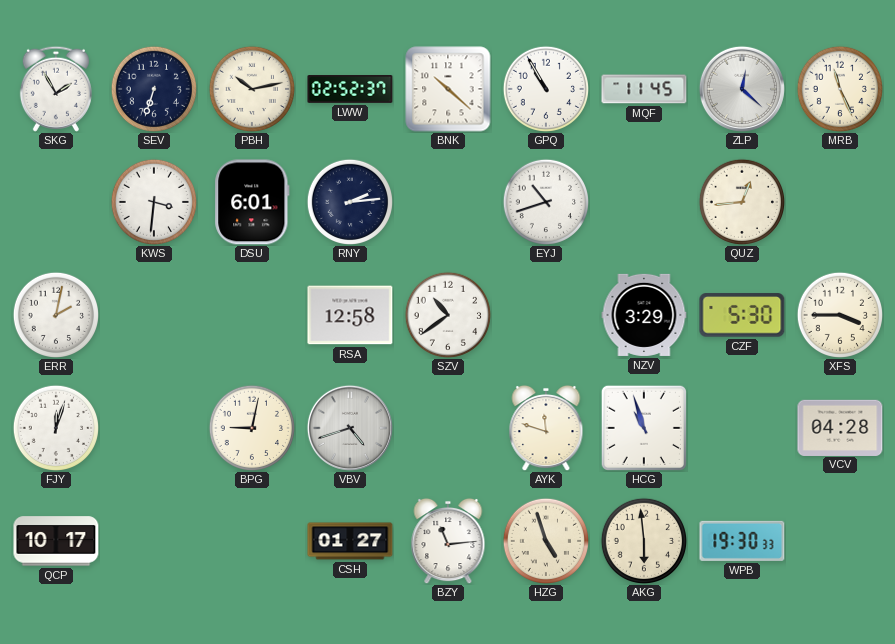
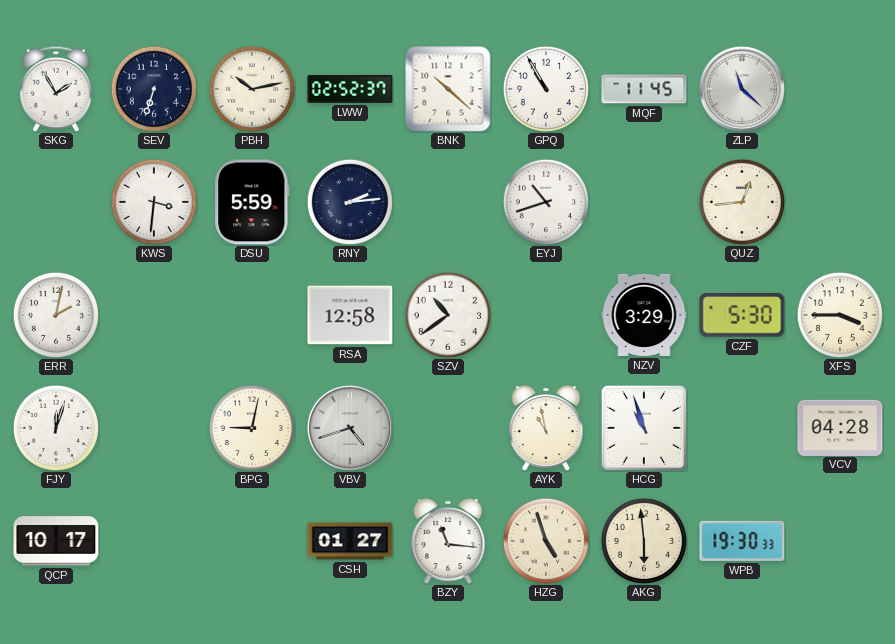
ZLP: 12:22 -> 11:22
MRB: 11:26 -> none
DSU: 6:01 -> 5:59
AYK: 11:48 -> 10:58
BZY: 11:14 -> 11:16
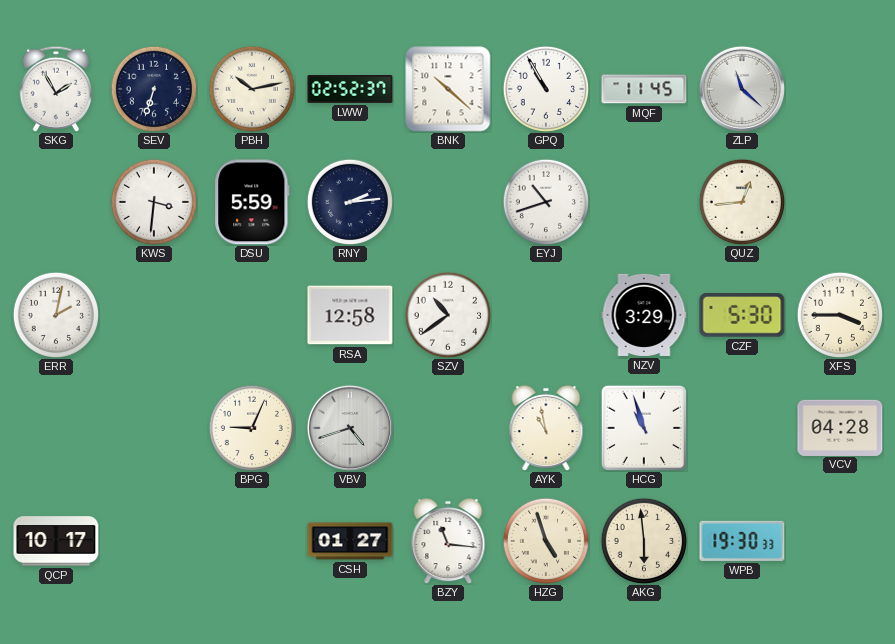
FJY: 12:03 -> none
BPG: 9:02 -> 9:04
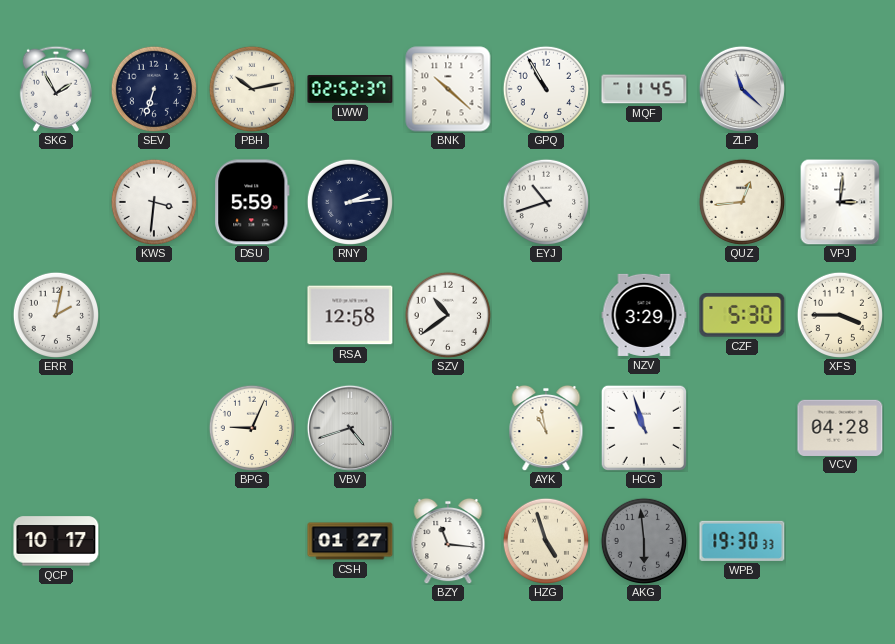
VPJ: none -> 3:01
AKG dial: cream -> grey
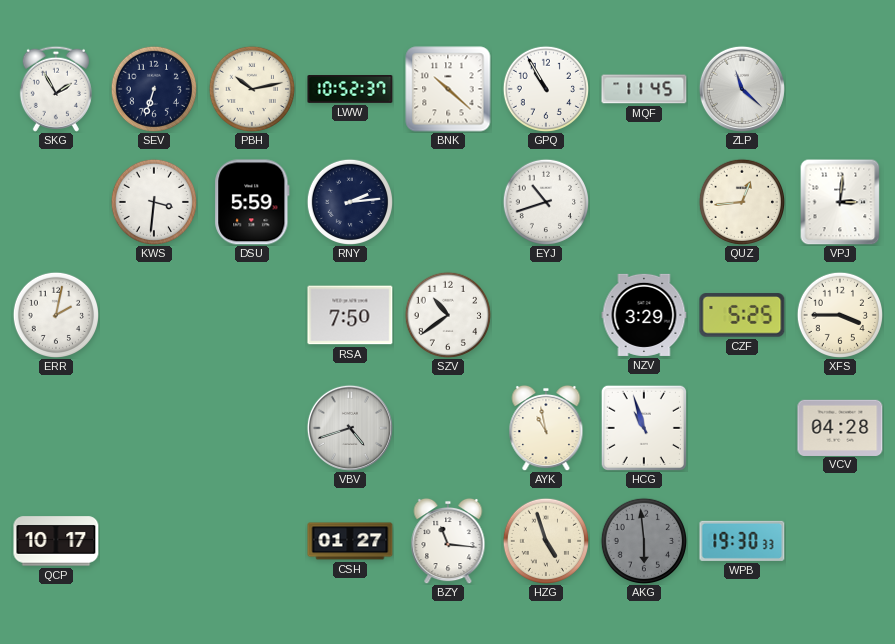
LWW: 02:52 -> 10:52
RSA: 12:58 -> 7:50
CZF: 5:30 -> 5:25
BPG: 9:04 -> none
